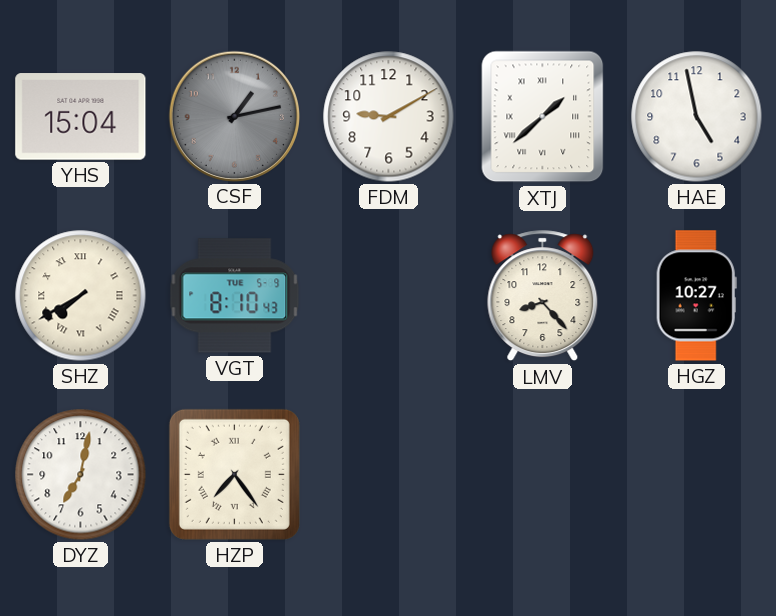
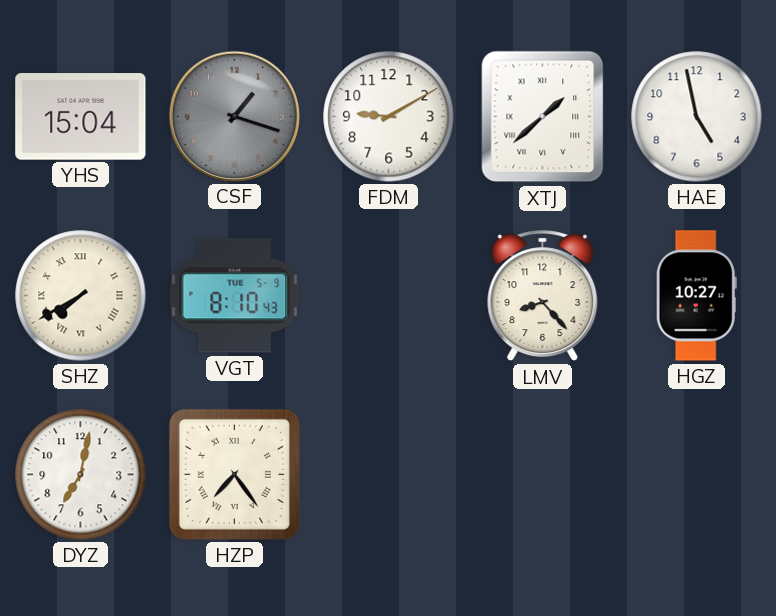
CSF: 1:13 -> 1:18
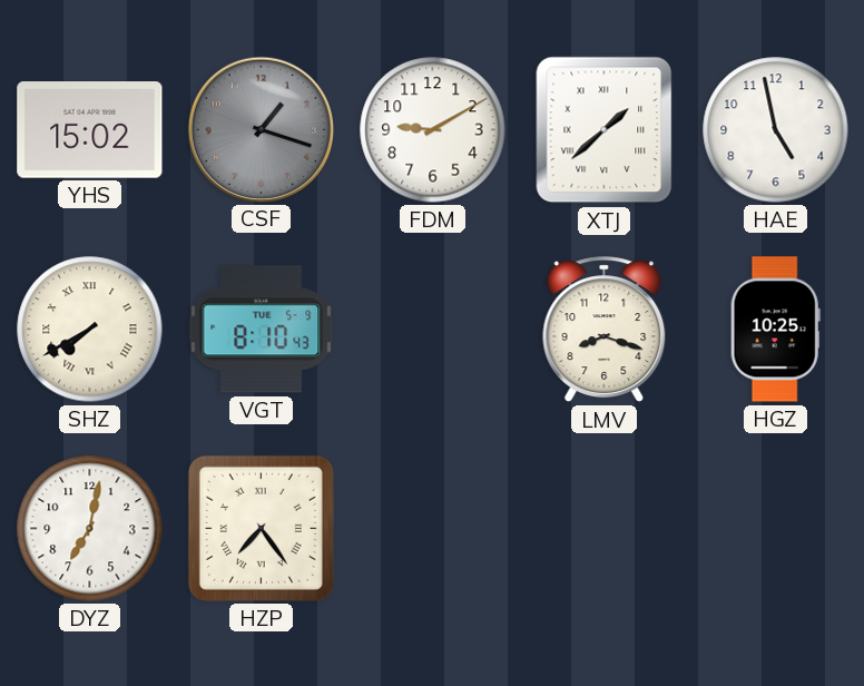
YHS: 15:04 -> 15:02
LMV: 8:23 -> 8:18
HGZ: 10:27 -> 10:25
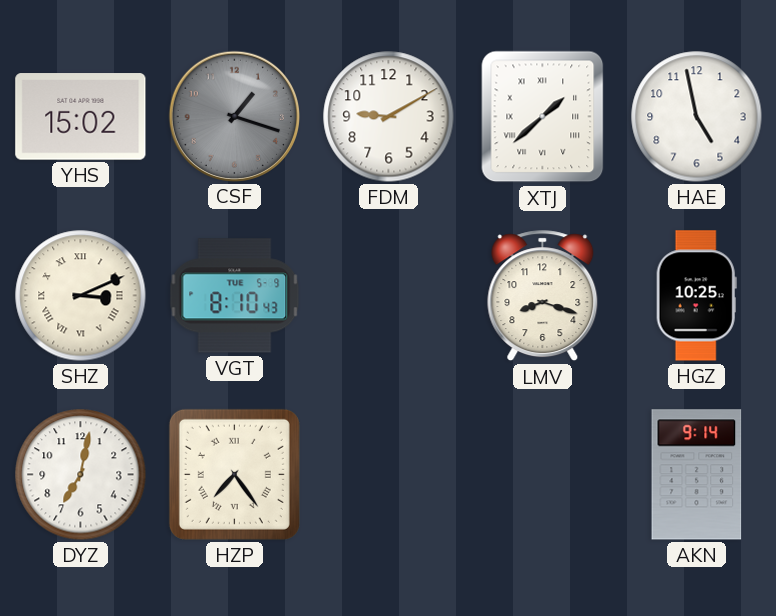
SHZ: 7:40 -> 3:11
AKN: none -> 9:14
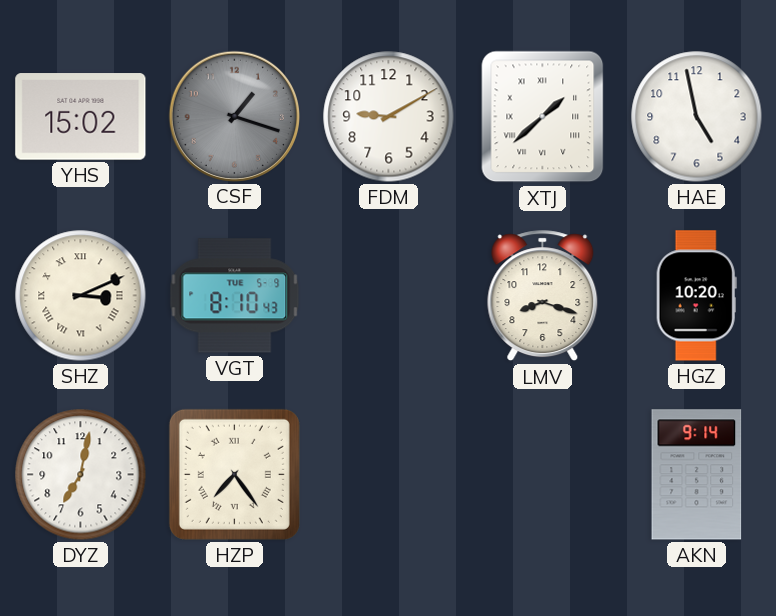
HGZ: 10:25 -> 10:20
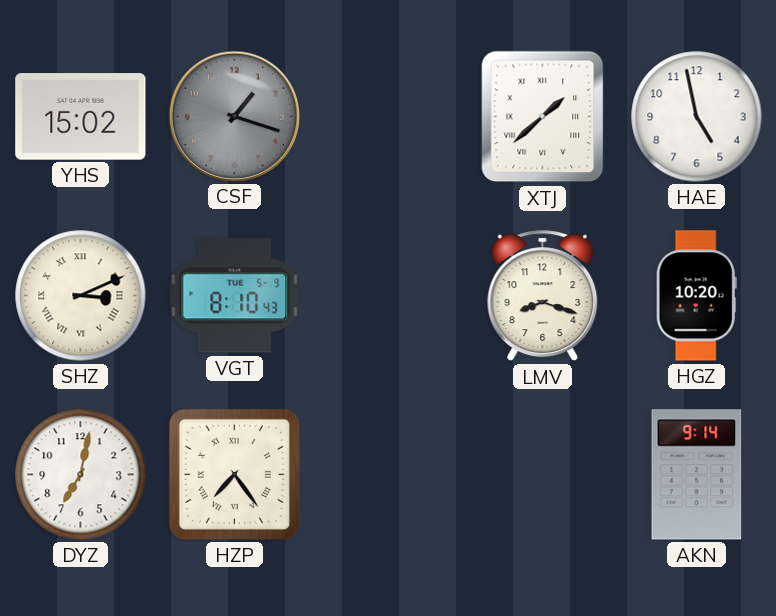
FDM: 9:10 -> none
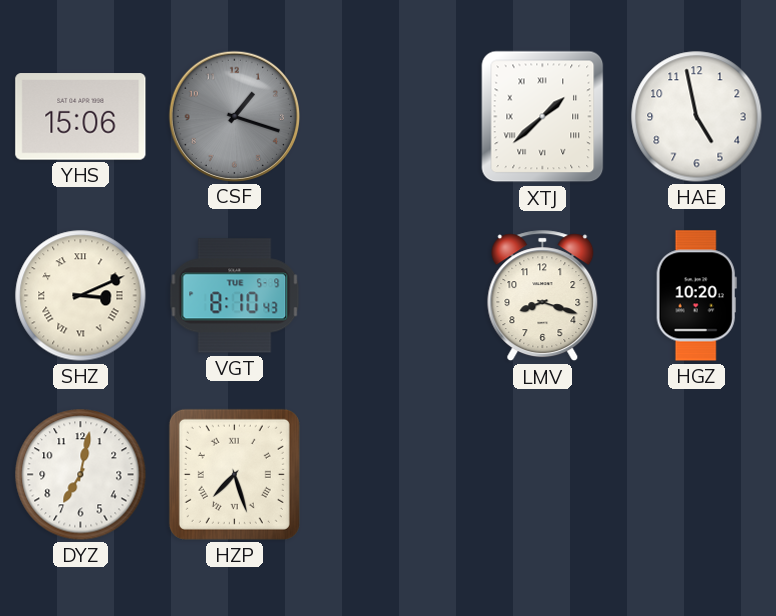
YHS: 15:02 -> 15:06
HZP: 7:24 -> 7:27
AKN: 9:14 -> none
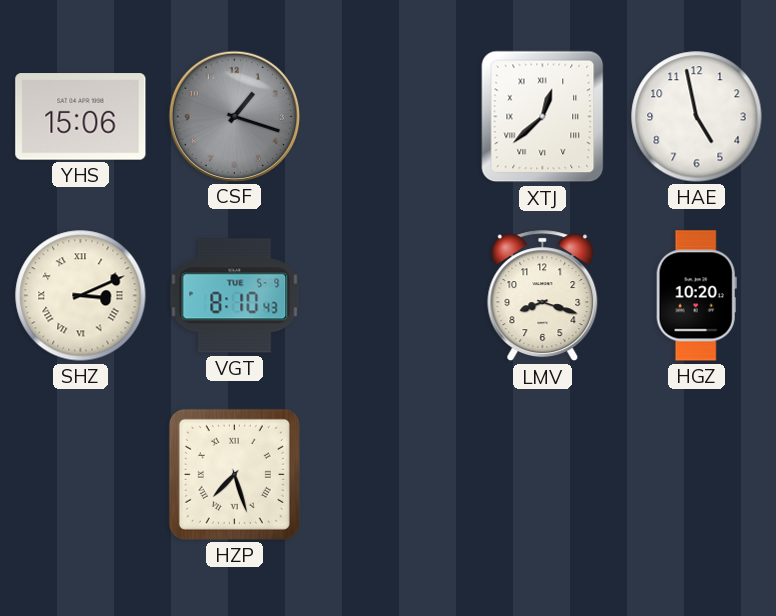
XTJ: 1:38 -> 12:38
DYZ: 7:02 -> none
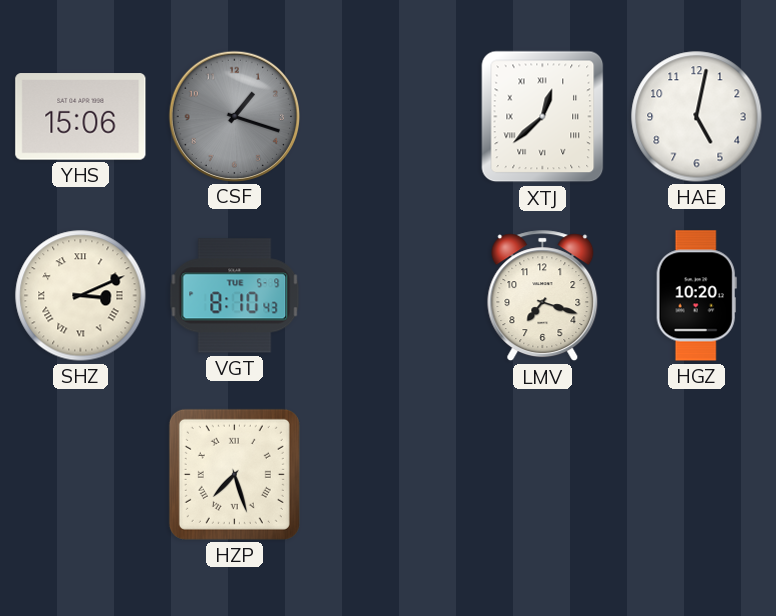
HAE: 4:58 -> 5:02
LMV: 8:18 -> 7:18
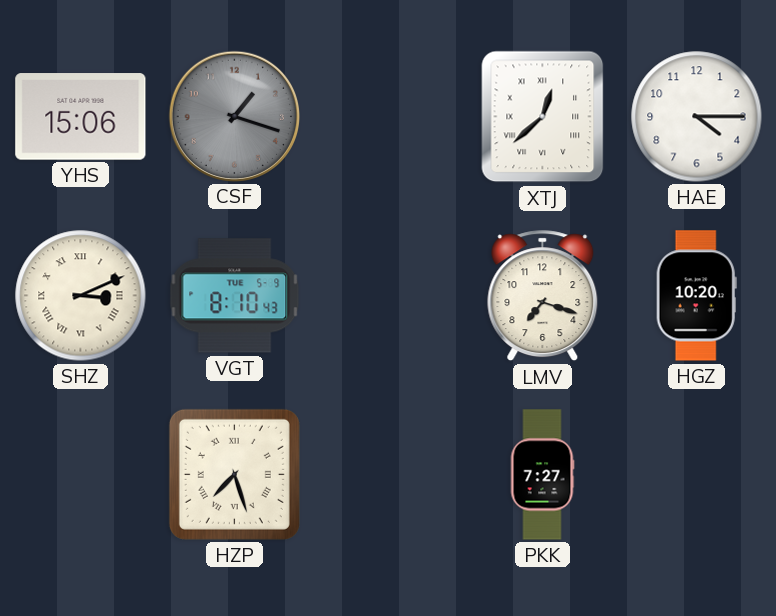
HAE: 5:02 -> 4:15
PKK: none -> 7:27
